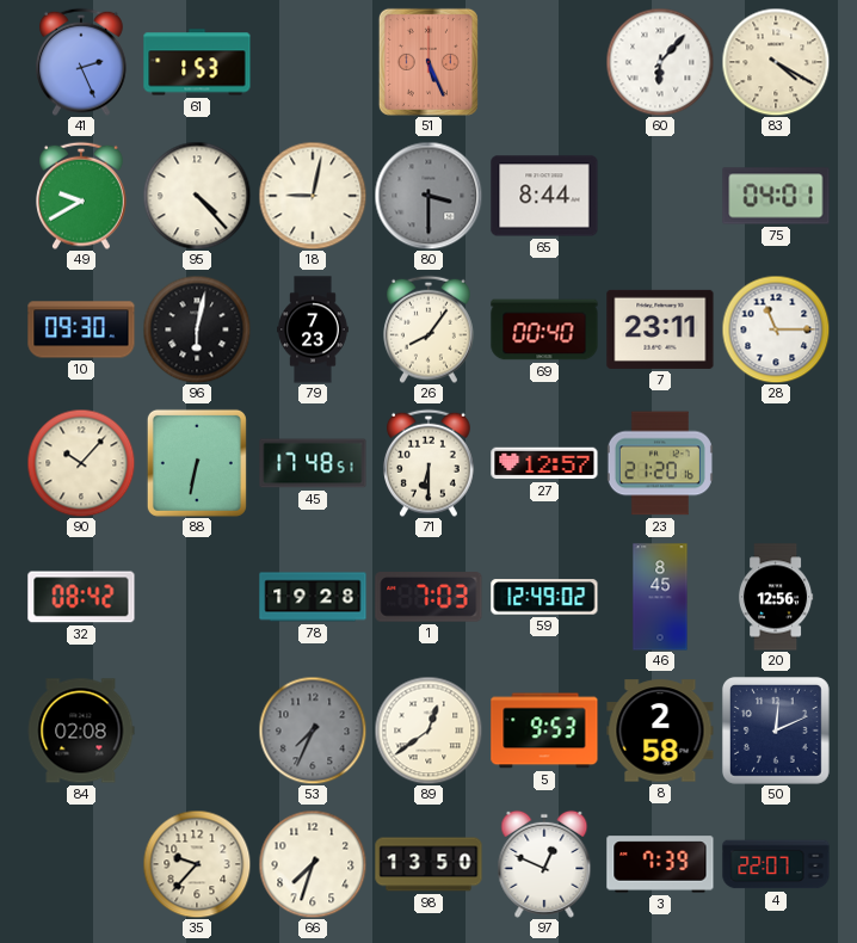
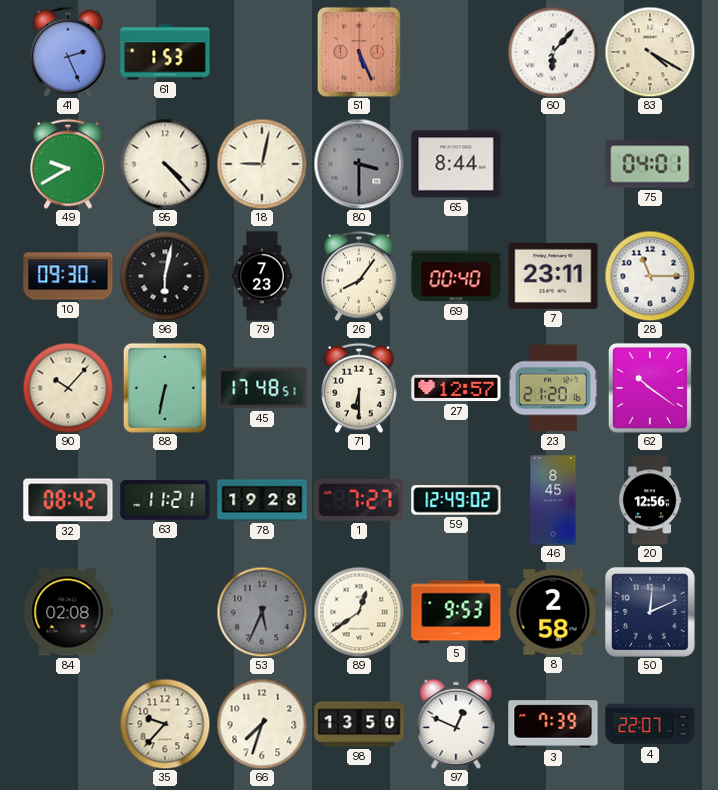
62: none -> 10:21
63: none -> 11:21
1: 7:03 -> 7:27
53: 7:34 -> 5:34
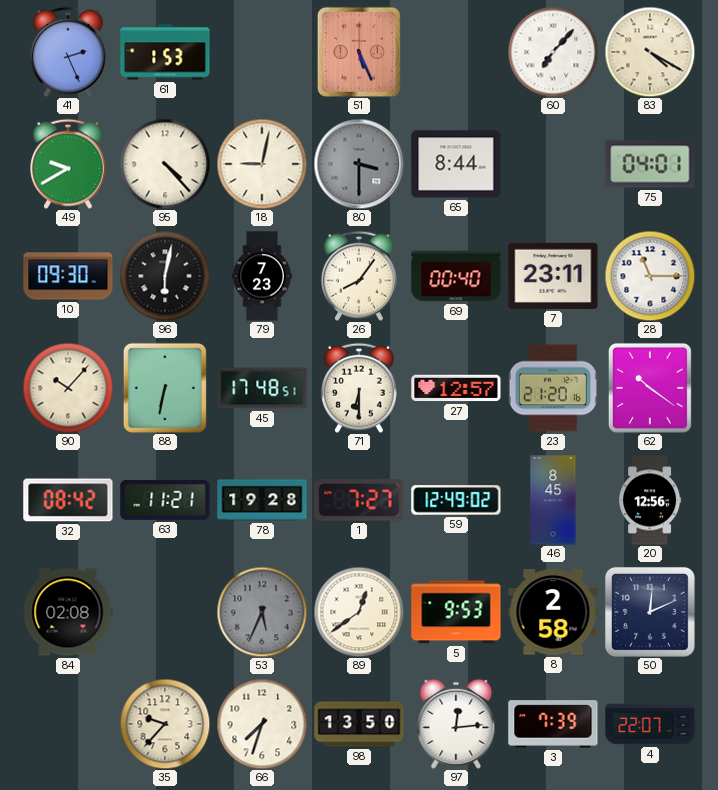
60: 6:07 -> 7:07
97: 12:49 -> 12:14
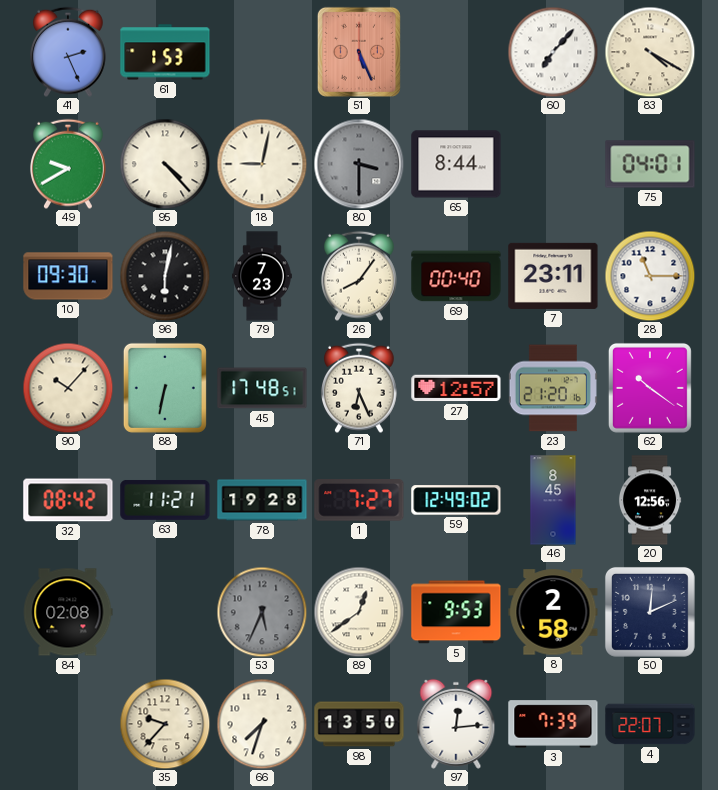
71: 6:30 -> 6:26
